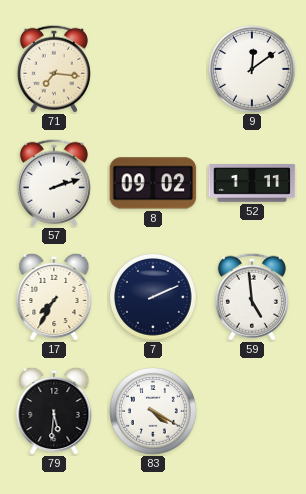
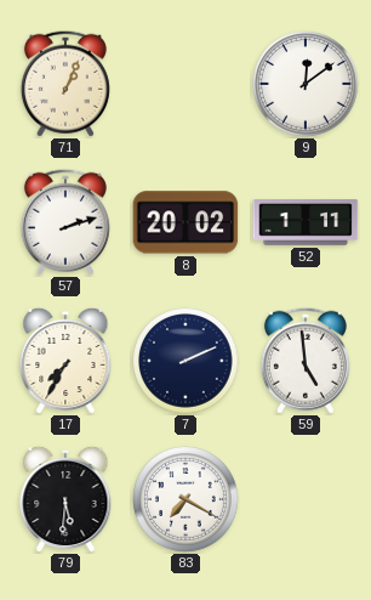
71: 7:16 -> 1:04
8: 09:02 -> 20:02
83: 4:20 -> 7:20
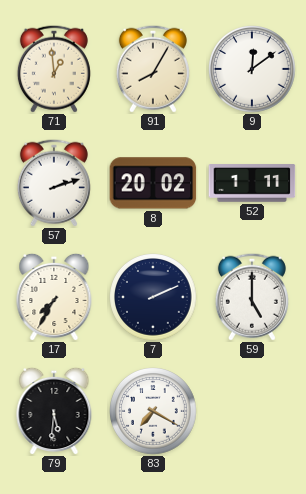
71: 1:04 -> 12:59
91: none -> 8:05
59: 4:59 -> 5:00
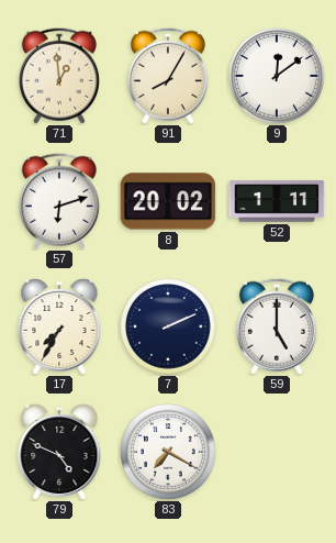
57: 2:12 -> 6:12
79: 5:31 -> 4:49
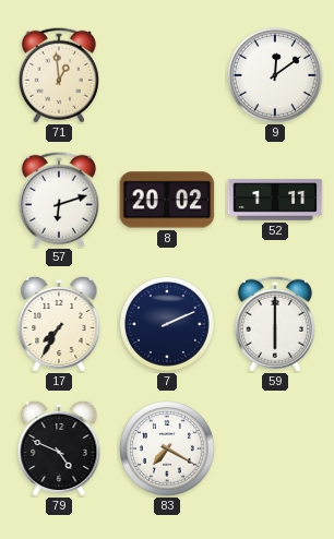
91: 8:05 -> none
59: 5:00 -> 6:00
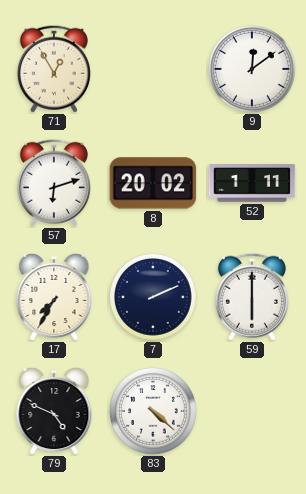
71: 12:59 -> 12:55
83: 7:20 -> 4:22
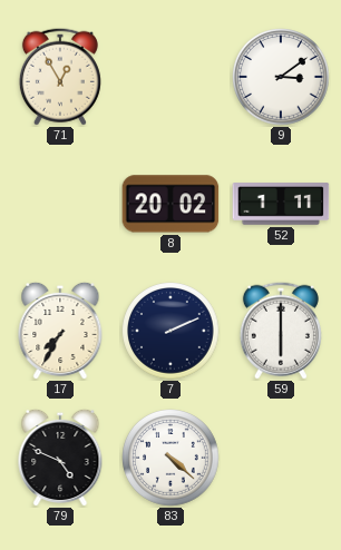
9: 12:09 -> 3:09
57: 6:12 -> none
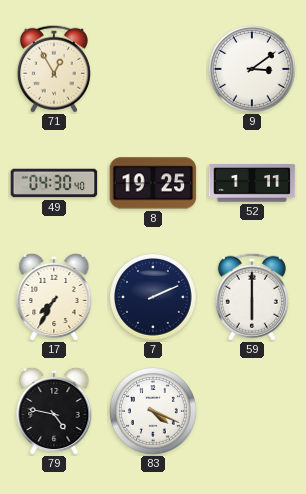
49: none -> 04:30
8: 20:02 -> 19:25
79: 4:49 -> 4:47
83: 4:22 -> 4:19
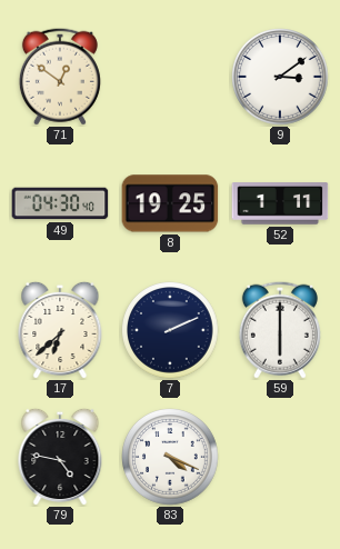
71: 12:55 -> 12:51
17: 7:35 -> 6:38
